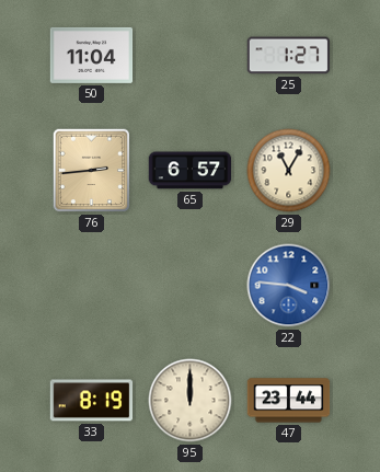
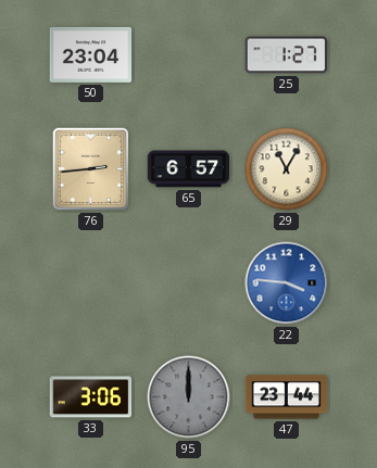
50: 11:04 -> 23:04
33: 8:19 -> 3:06
95 dial: cream -> grey
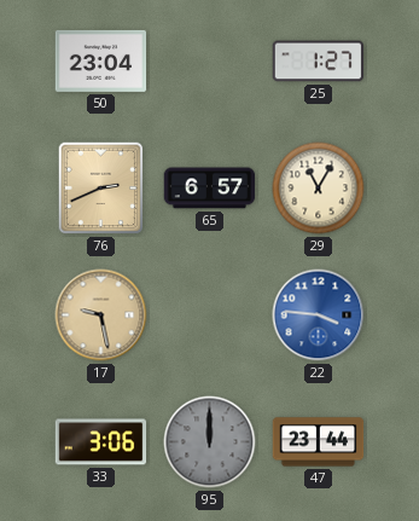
76: 2:44 -> 2:41
17: none -> 9:28
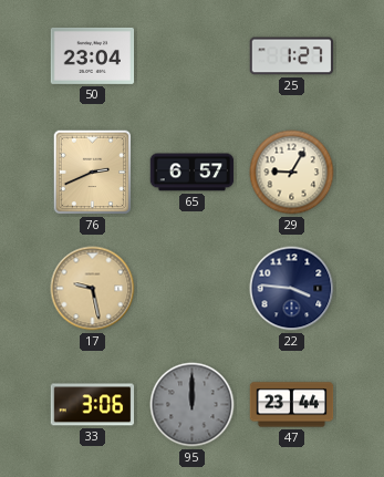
29: 11:05 -> 9:05
22 dial: blue -> navy
